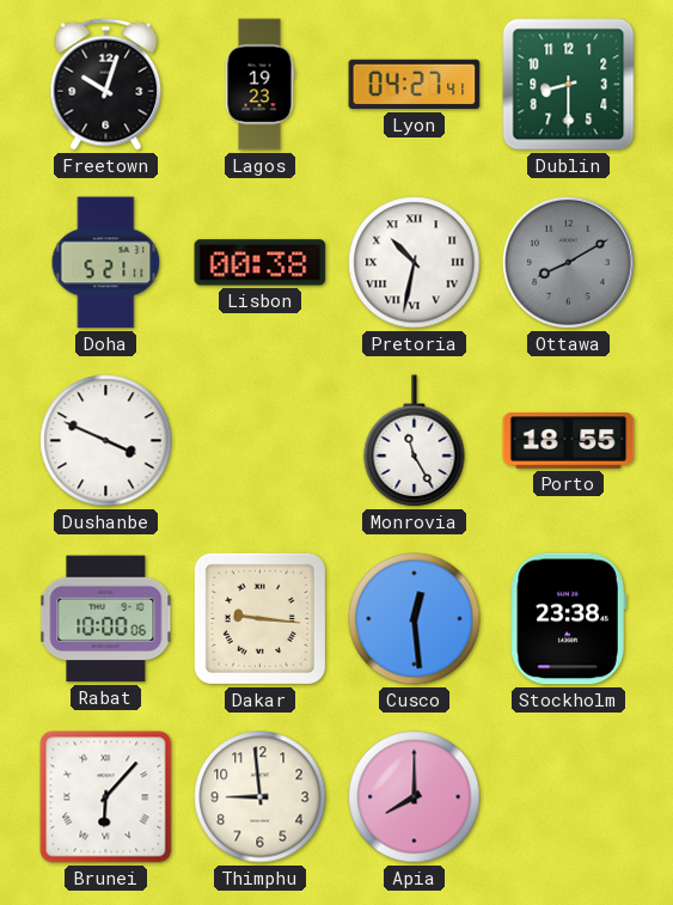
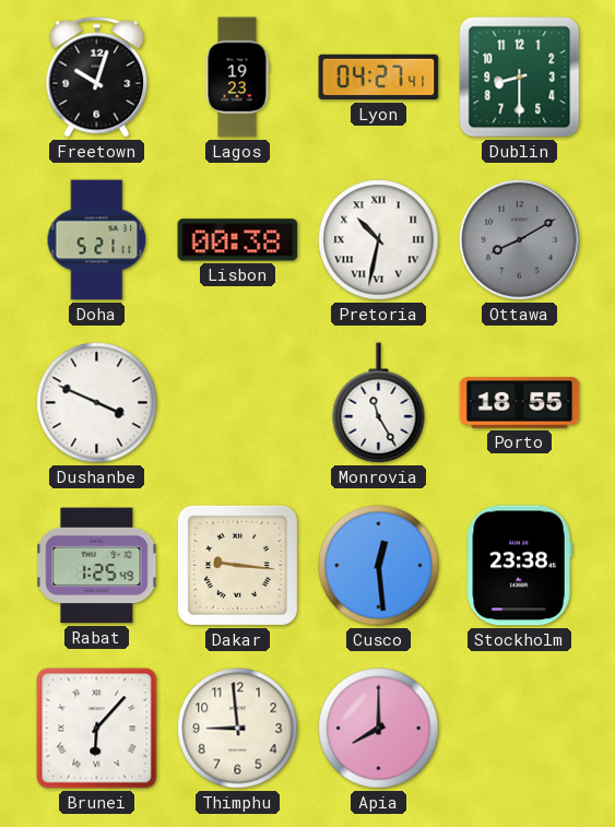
Rabat: 10:00 -> 1:25
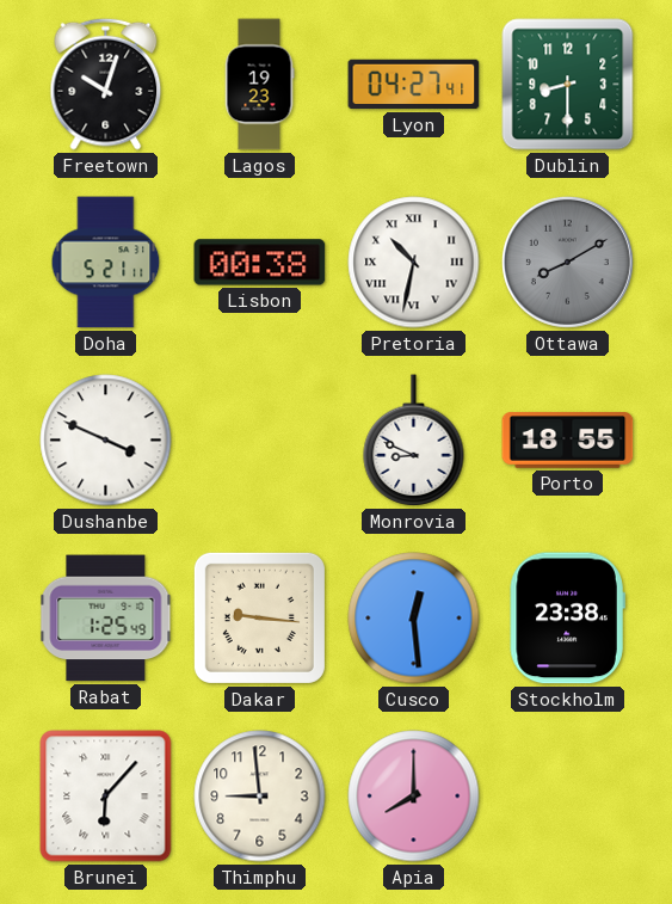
Monrovia: 11:25 -> 8:49
